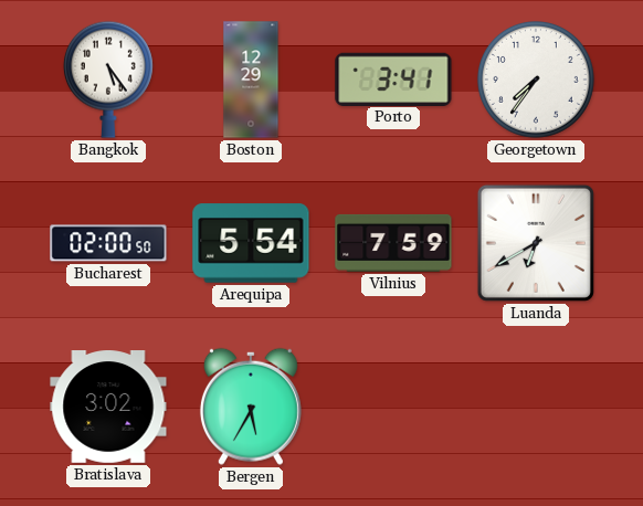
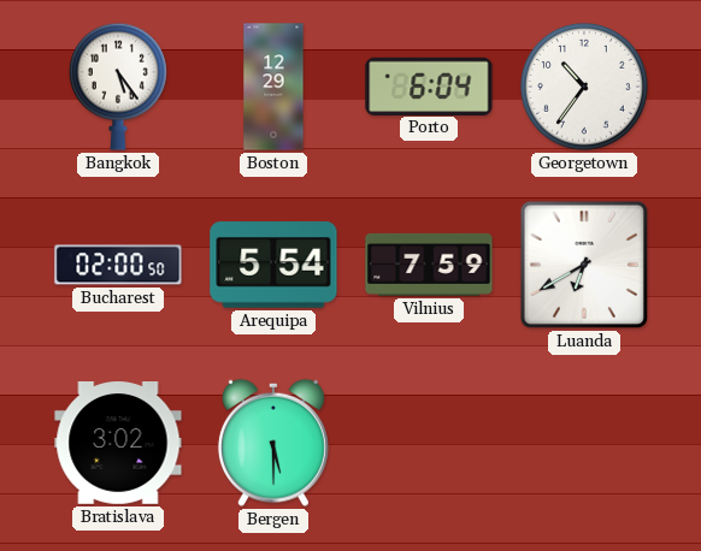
Porto: 3:41 -> 6:04
Georgetown: 7:36 -> 10:36
Bergen: 5:35 -> 5:30
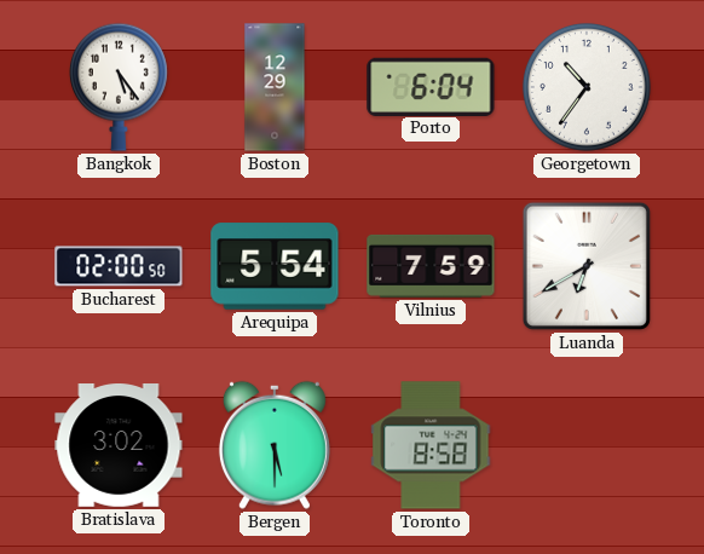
Toronto: none -> 8:58
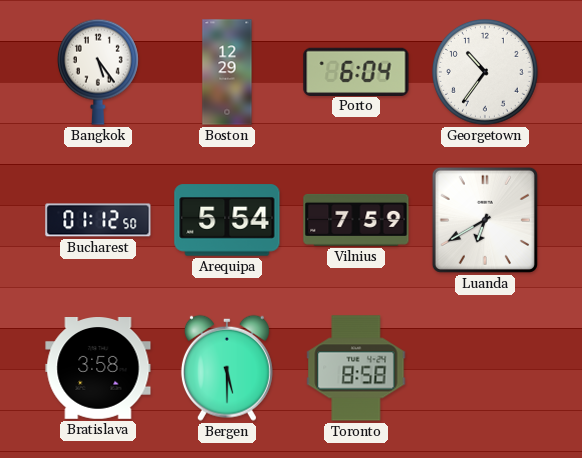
Bucharest: 02:00 -> 01:12
Bratislava: 3:02 -> 3:58
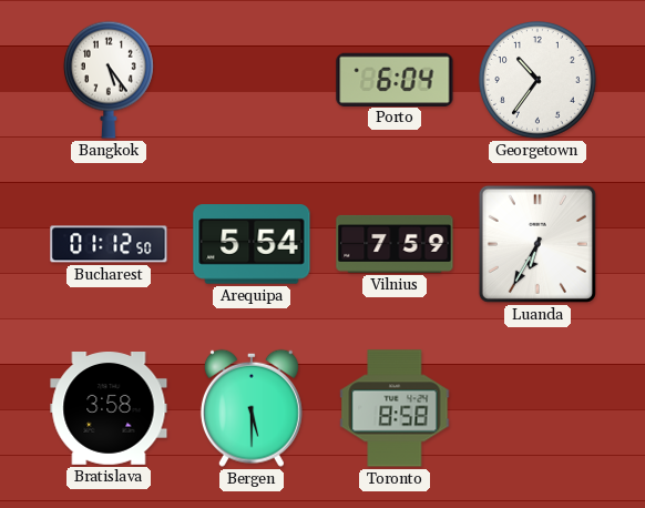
Boston: 12:29 -> none
Luanda: 6:40 -> 6:35
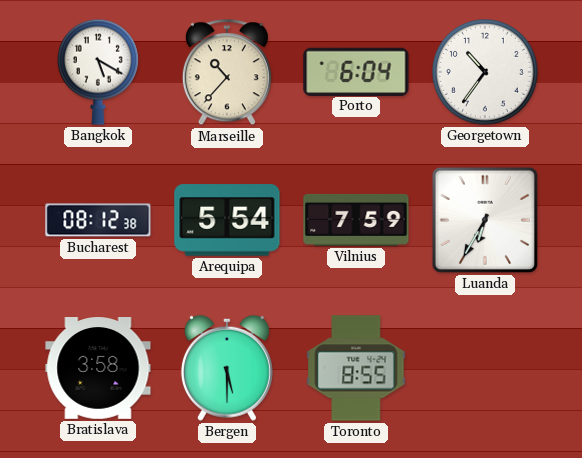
Bangkok: 5:24 -> 5:20
Marseille: none -> 10:37
Bucharest: 01:12 -> 08:12
Toronto: 8:58 -> 8:55
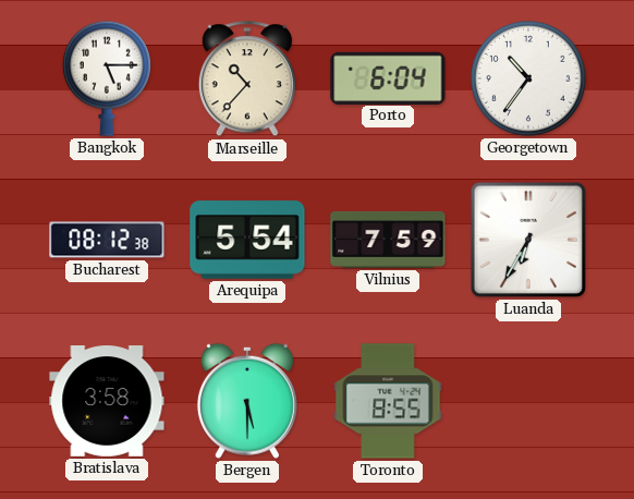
Bangkok: 5:20 -> 5:15
